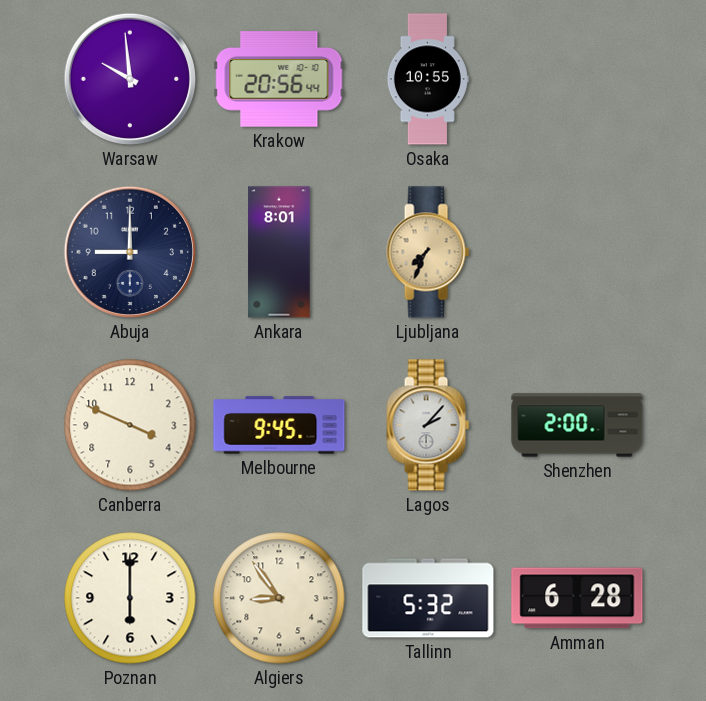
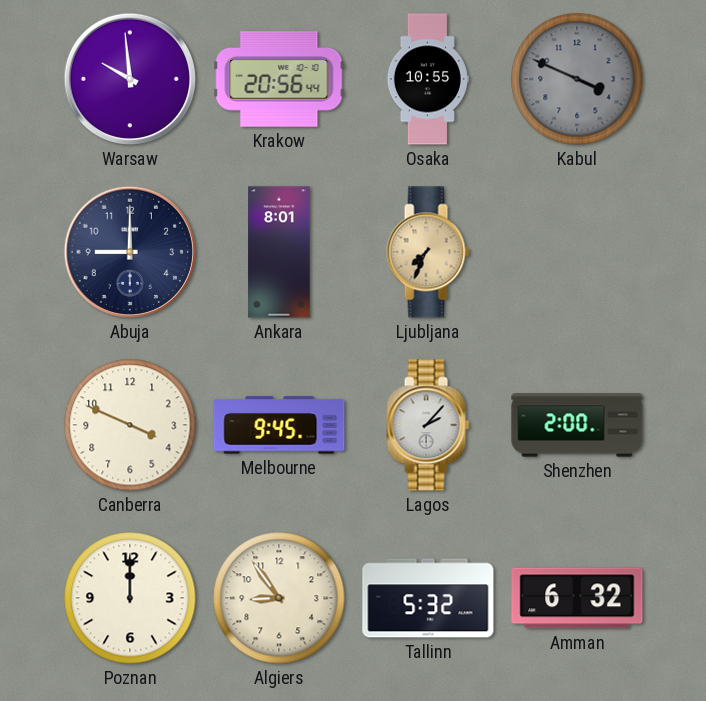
Kabul: none -> 3:49
Poznan: 6:00 -> 12:00
Amman: 6:28 -> 6:32
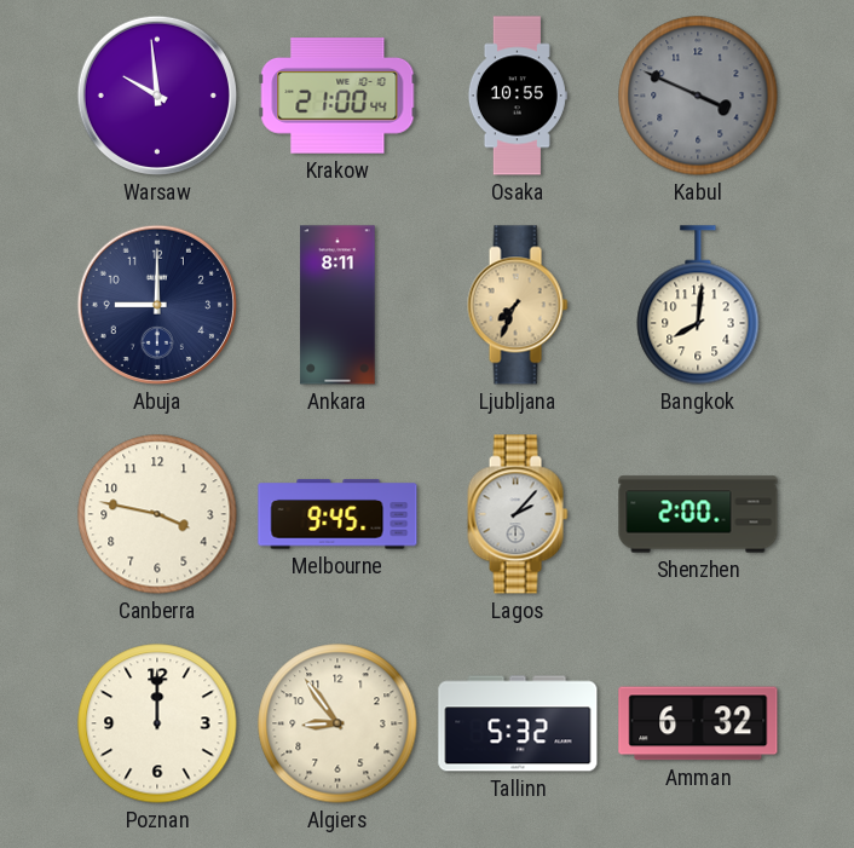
Krakow: 20:56 -> 21:00
Ankara: 8:01 -> 8:11
Bangkok: none -> 8:01
Canberra: 3:49 -> 3:47
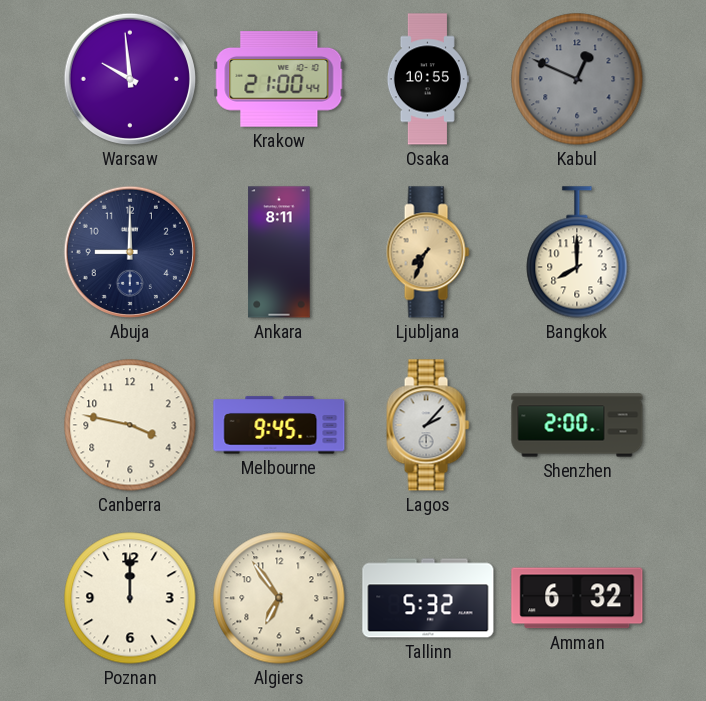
Kabul: 3:49 -> 12:49
Bangkok: 8:01 -> 8:00
Algiers: 8:54 -> 6:54
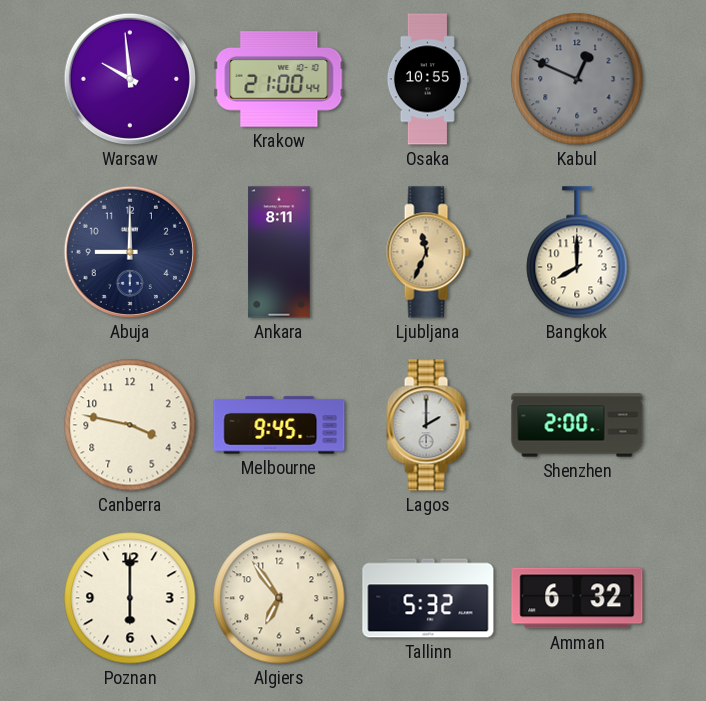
Ljubljana: 7:34 -> 11:34
Lagos: 2:07 -> 2:00
Poznan: 12:00 -> 6:00
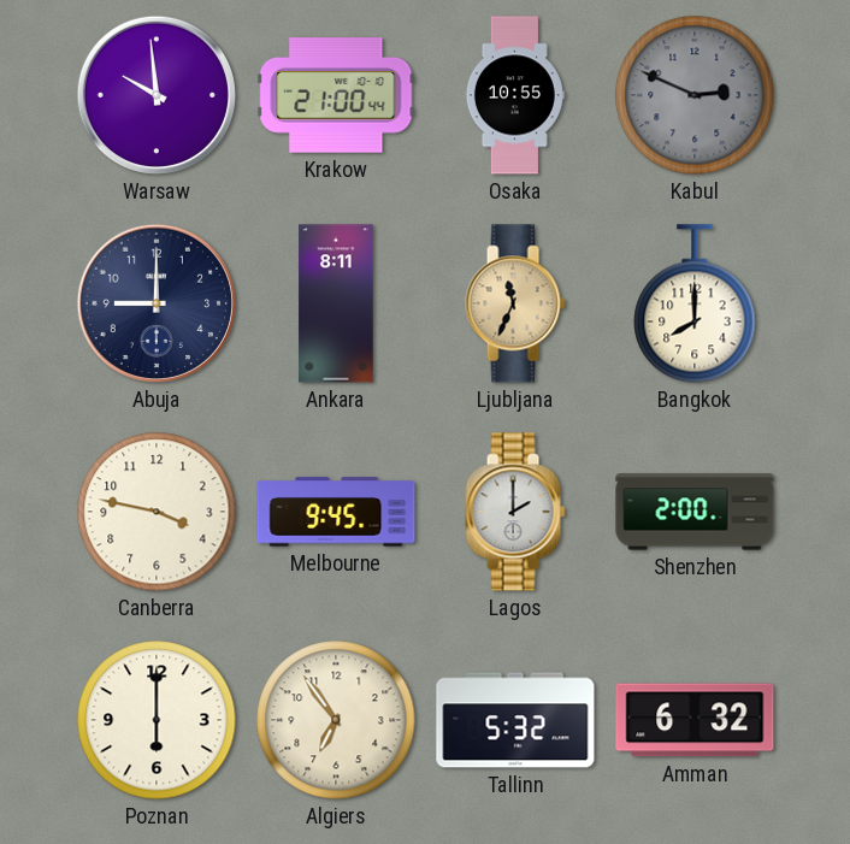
Kabul: 12:49 -> 2:49
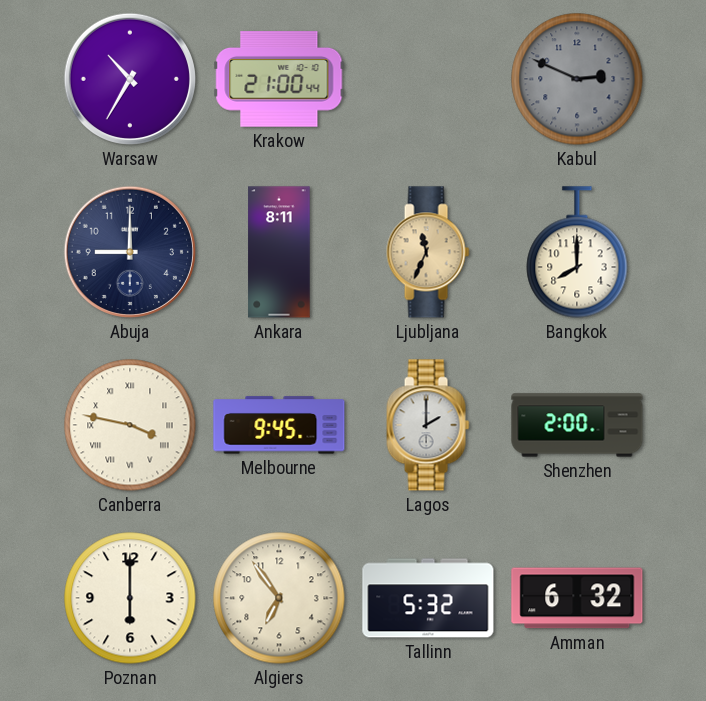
Warsaw: 9:59 -> 10:35
Osaka: 10:55 -> none
Canberra numerals: Arabic -> Roman
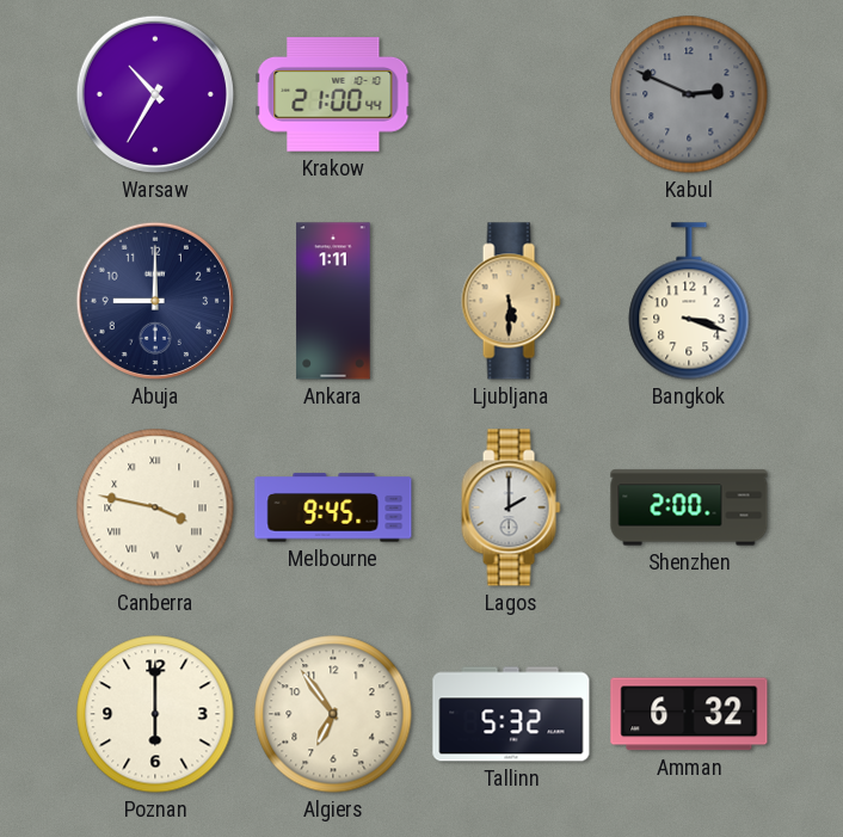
Ankara: 8:11 -> 1:11
Ljubljana: 11:34 -> 5:30
Bangkok: 8:00 -> 3:18
